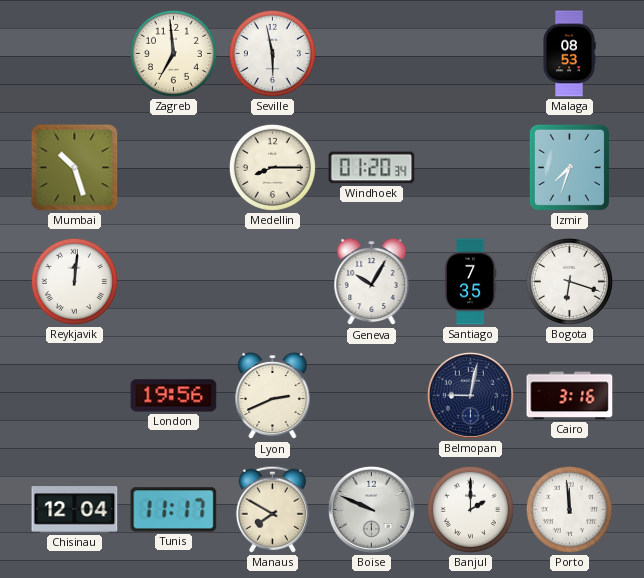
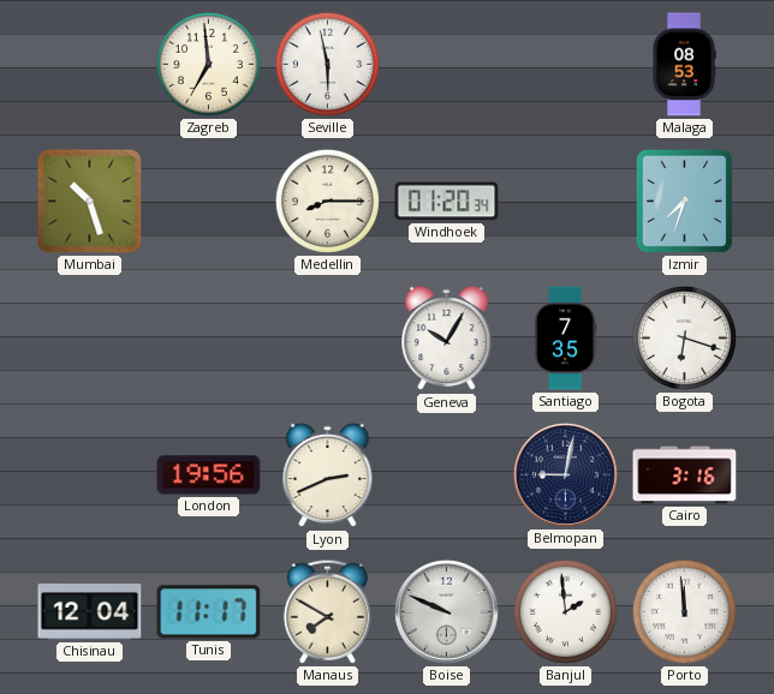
Reykjavik: 12:01 -> none
Banjul: 2:00 -> 1:59
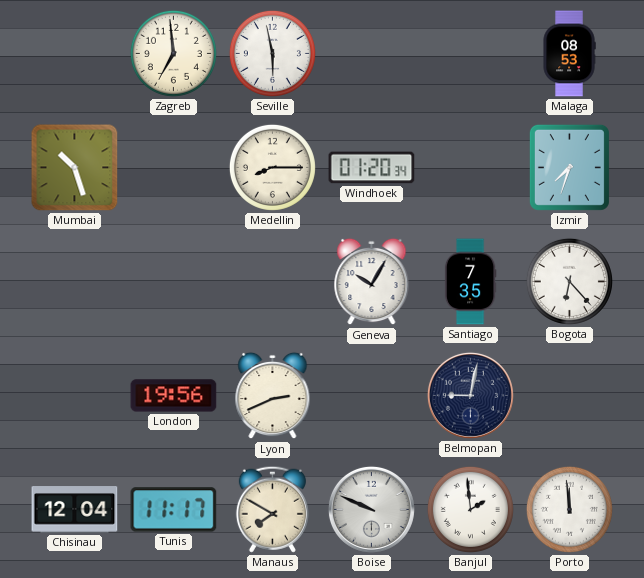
Bogota: 6:18 -> 6:23
Cairo: 3:16 -> none
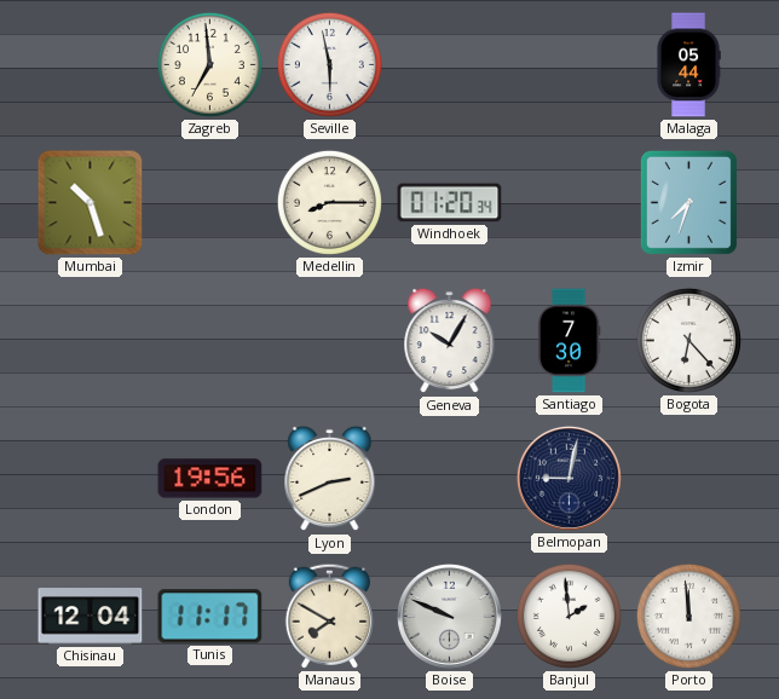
Malaga: 08:53 -> 05:44
Santiago: 7:35 -> 7:30
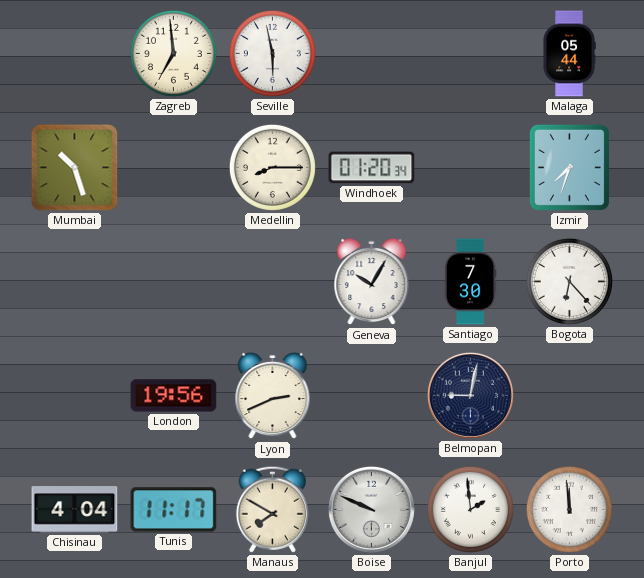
Chisinau: 12:04 -> 4:04
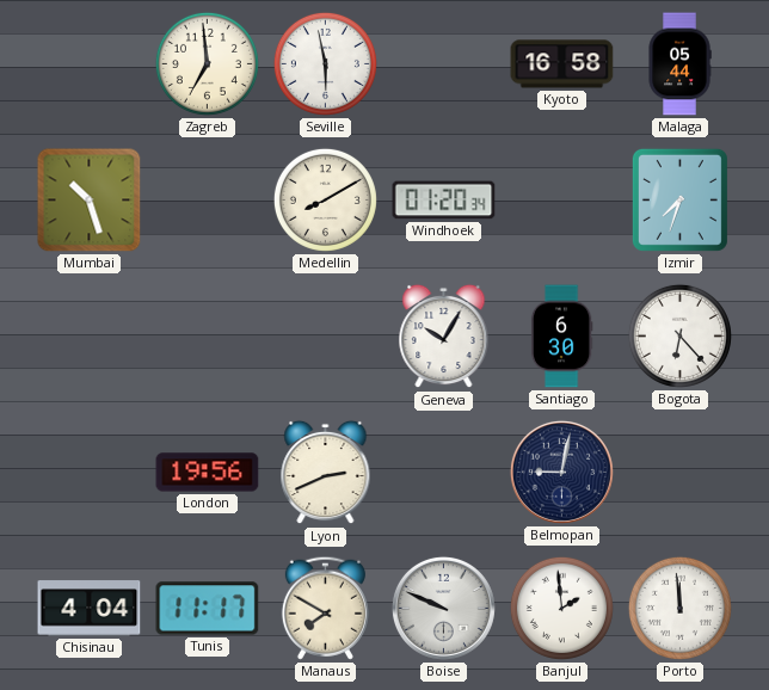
Kyoto: none -> 16:58
Medellin: 8:15 -> 8:10
Santiago: 7:30 -> 6:30
